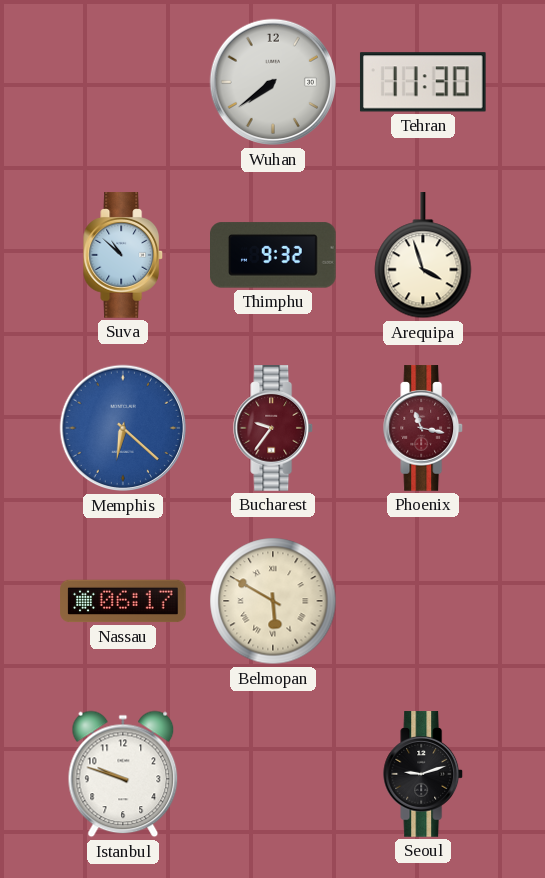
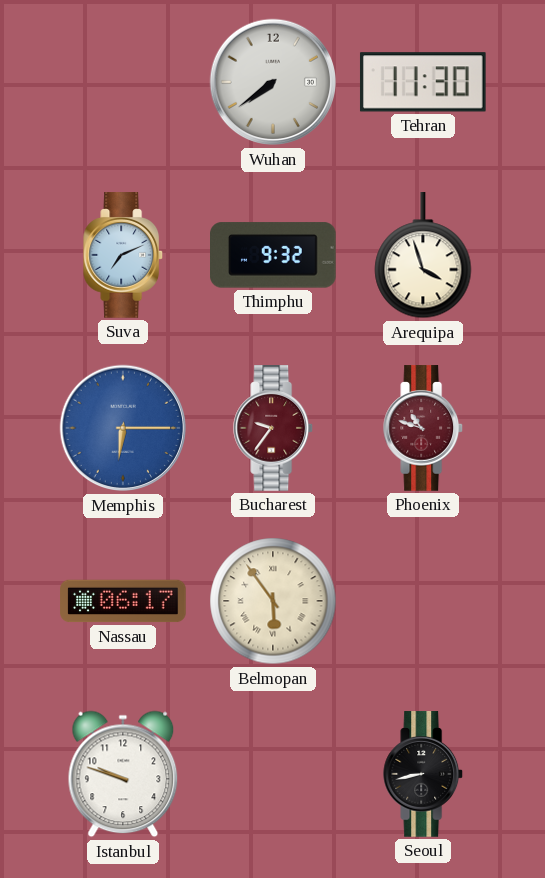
Suva: 10:52 -> 7:11
Memphis: 6:22 -> 6:15
Phoenix: 11:17 -> 10:48
Belmopan: 5:50 -> 5:54
Seoul: 9:12 -> 8:43
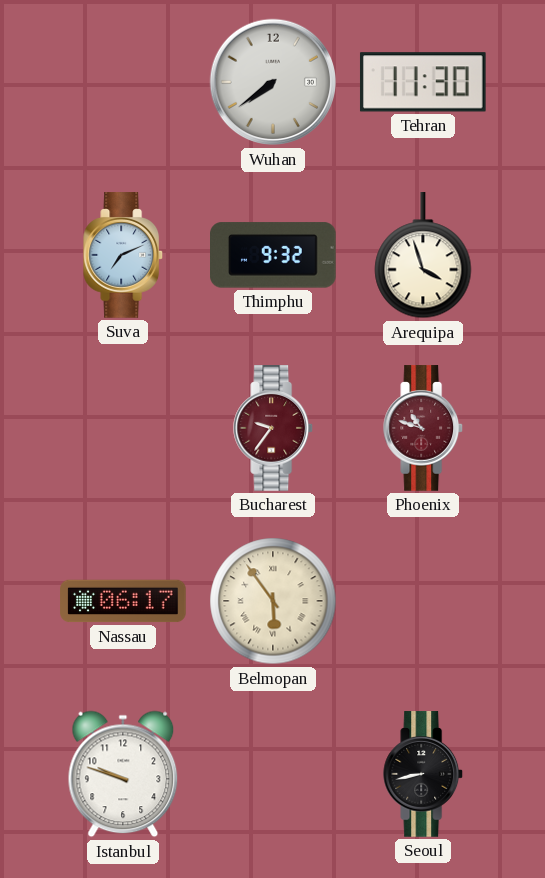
Memphis: 6:15 -> none
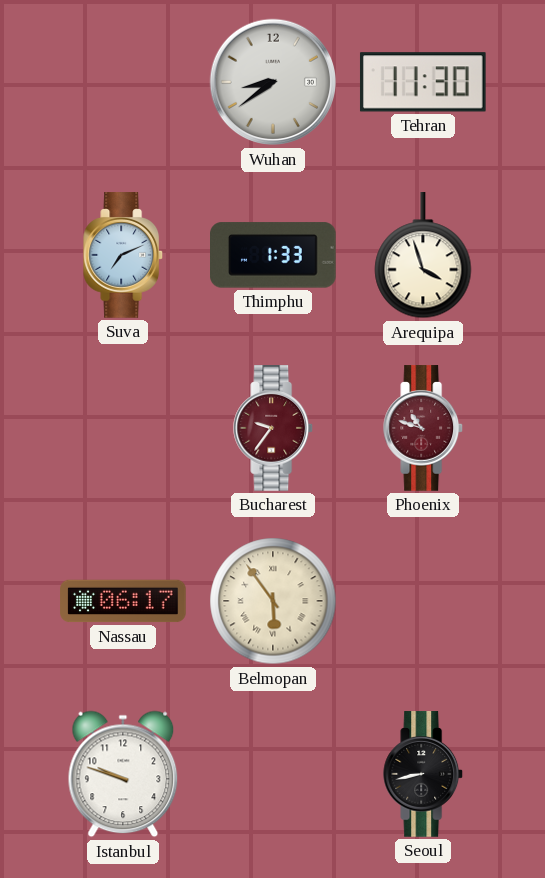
Wuhan: 7:39 -> 8:39
Thimphu: 9:32 -> 1:33
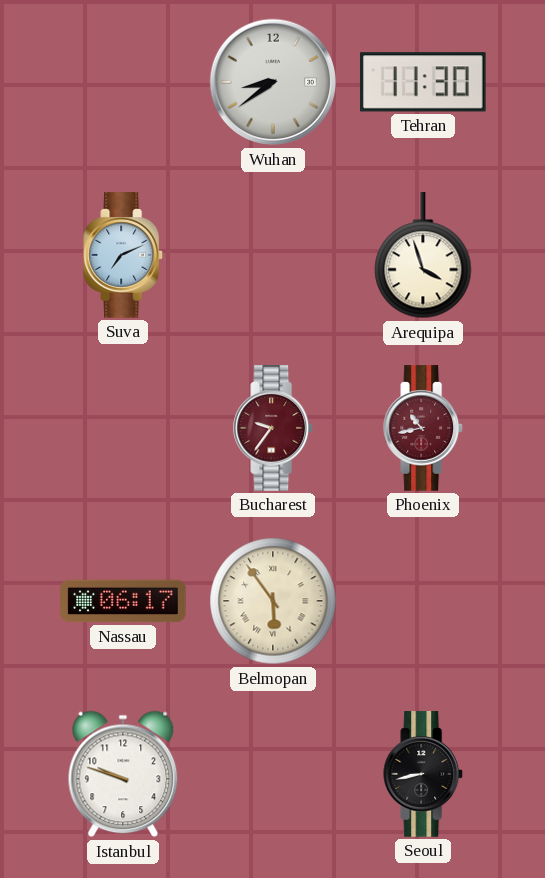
Thimphu: 1:33 -> none
Phoenix: 10:48 -> 10:43
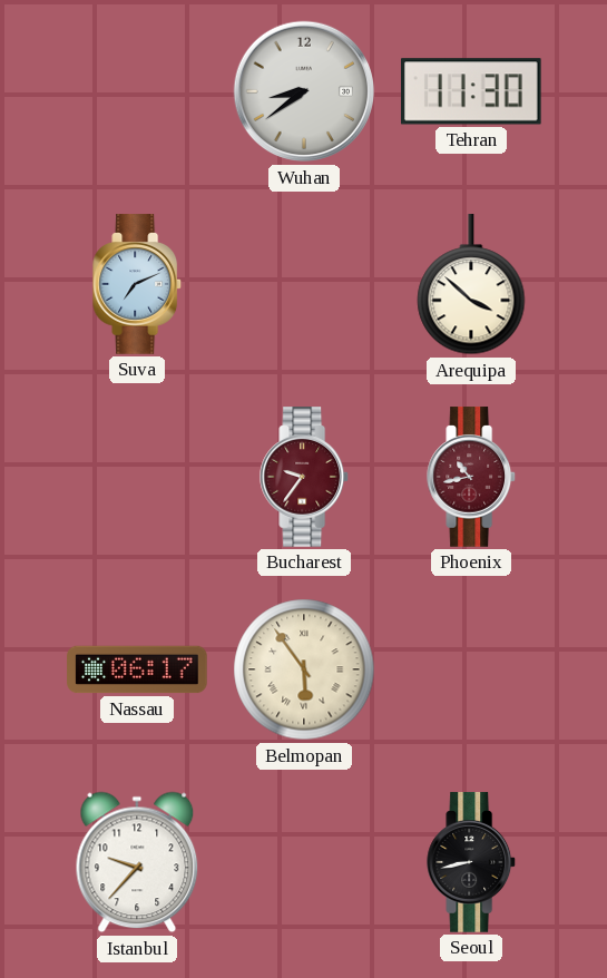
Arequipa: 3:57 -> 3:52
Istanbul: 9:48 -> 9:37
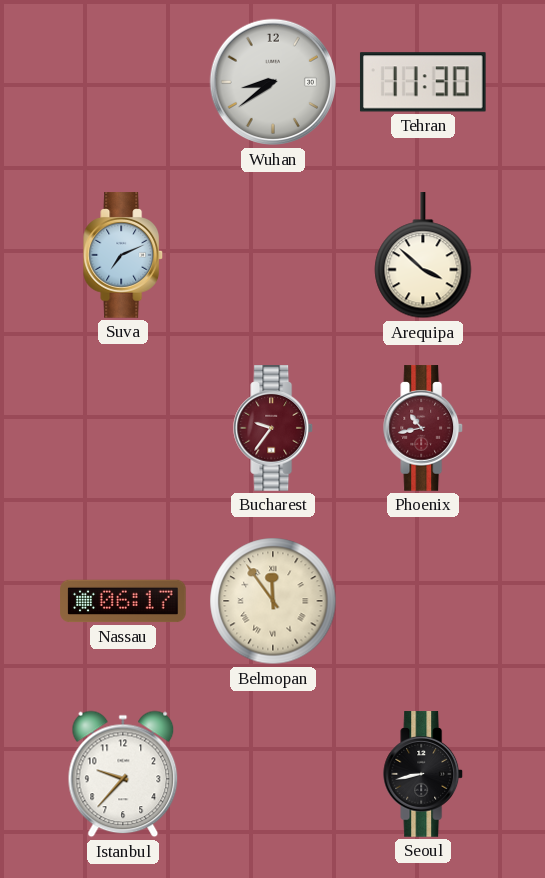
Belmopan: 5:54 -> 11:54
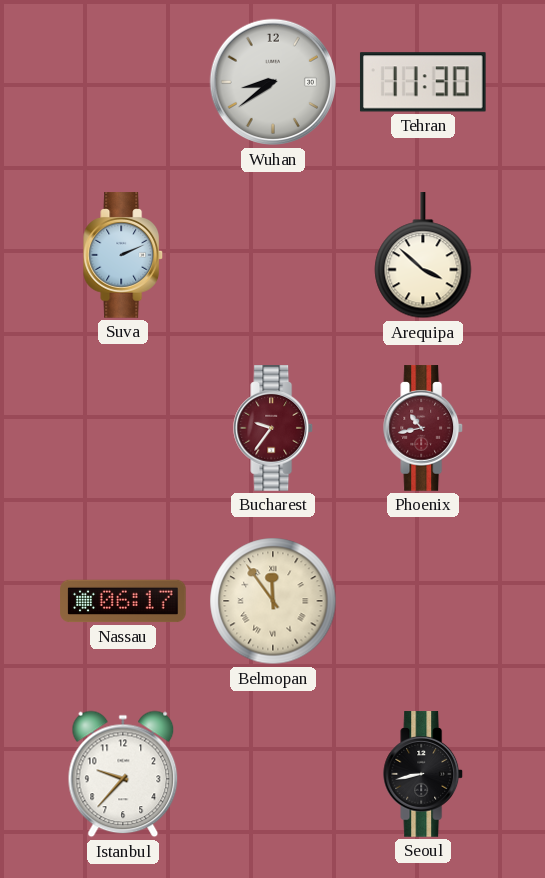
Suva: 7:11 -> 2:11
